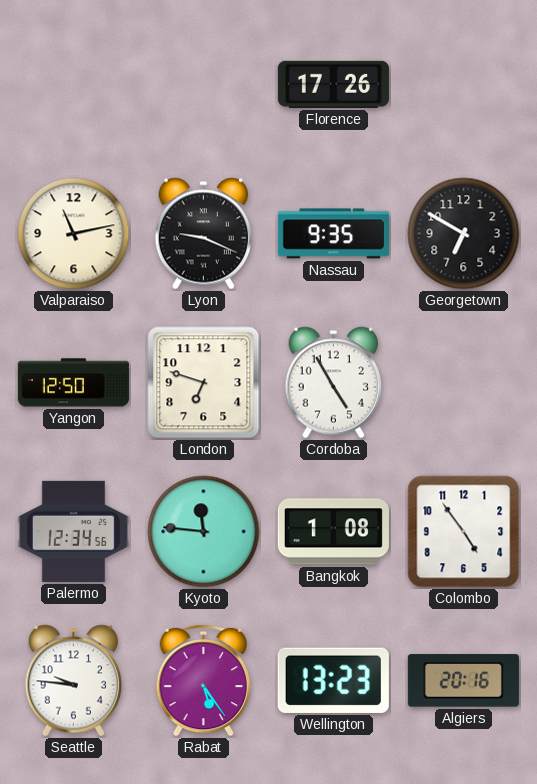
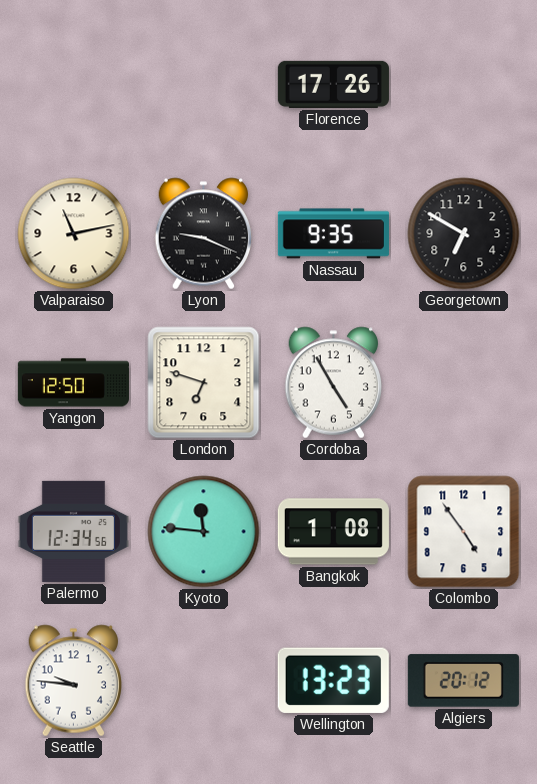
Rabat: 5:24 -> none
Algiers: 20:16 -> 20:12
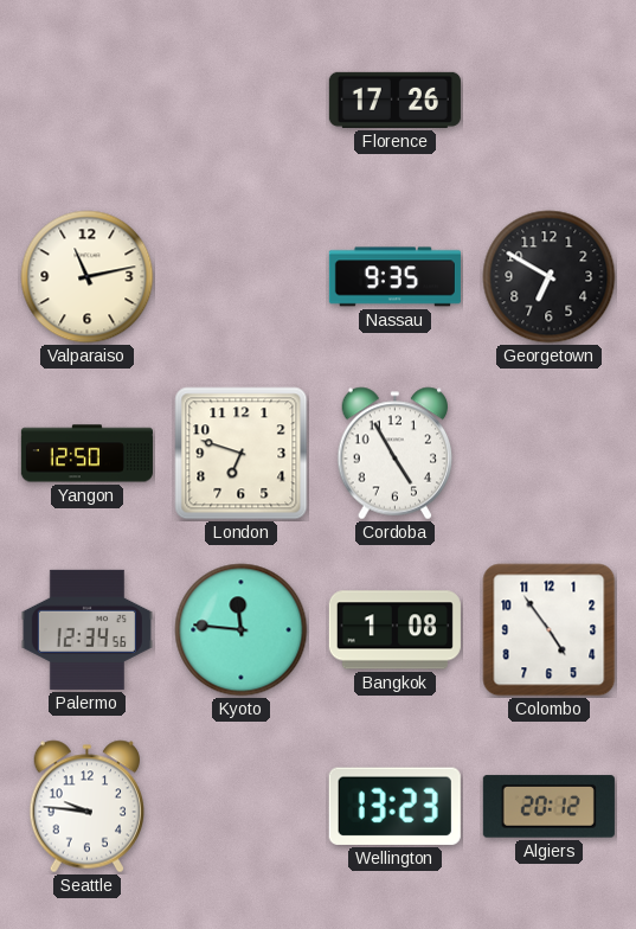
Lyon: 9:19 -> none
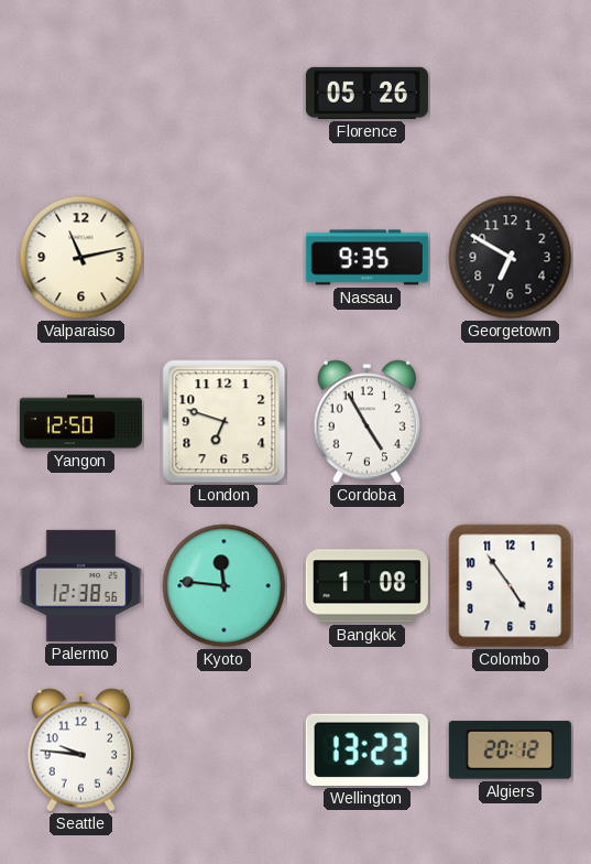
Florence: 17:26 -> 05:26
Palermo: 12:34 -> 12:38
